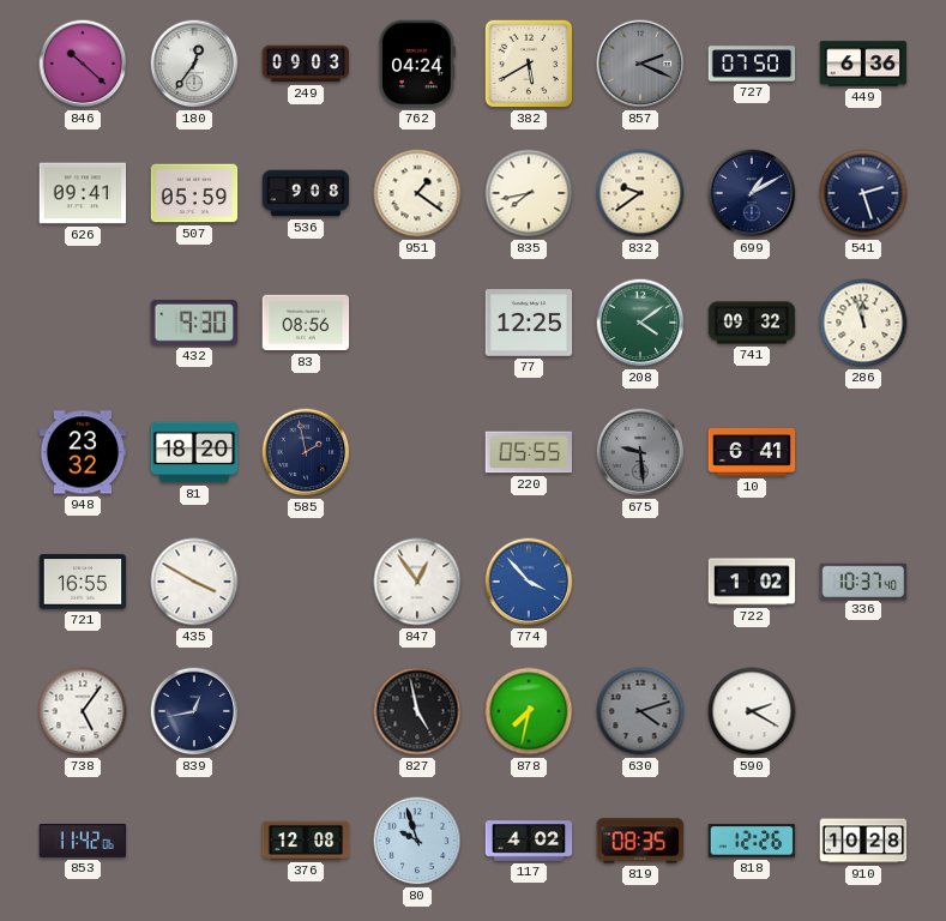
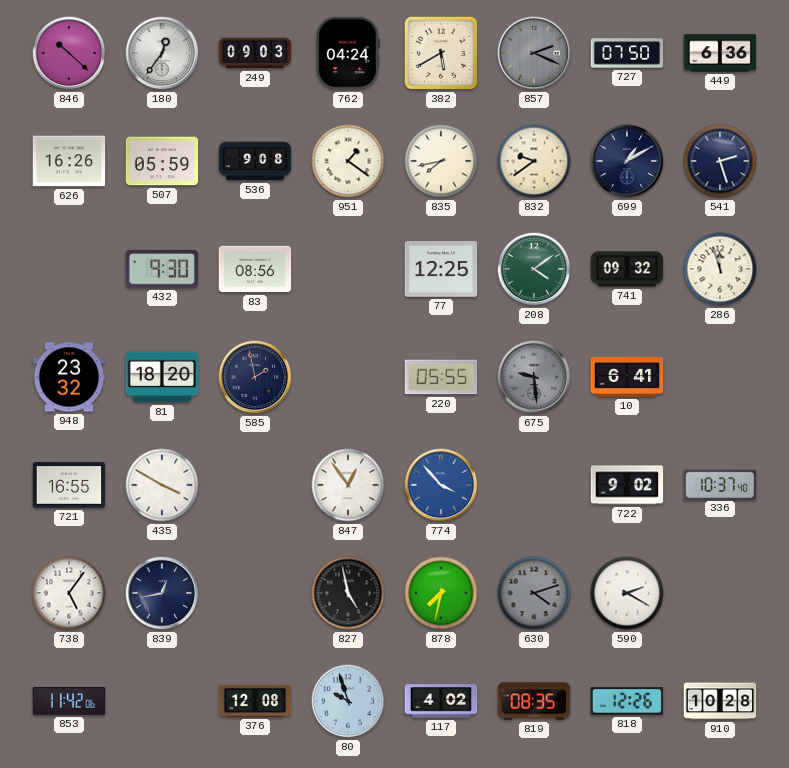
626: 09:41 -> 16:26
722: 1:02 -> 9:02
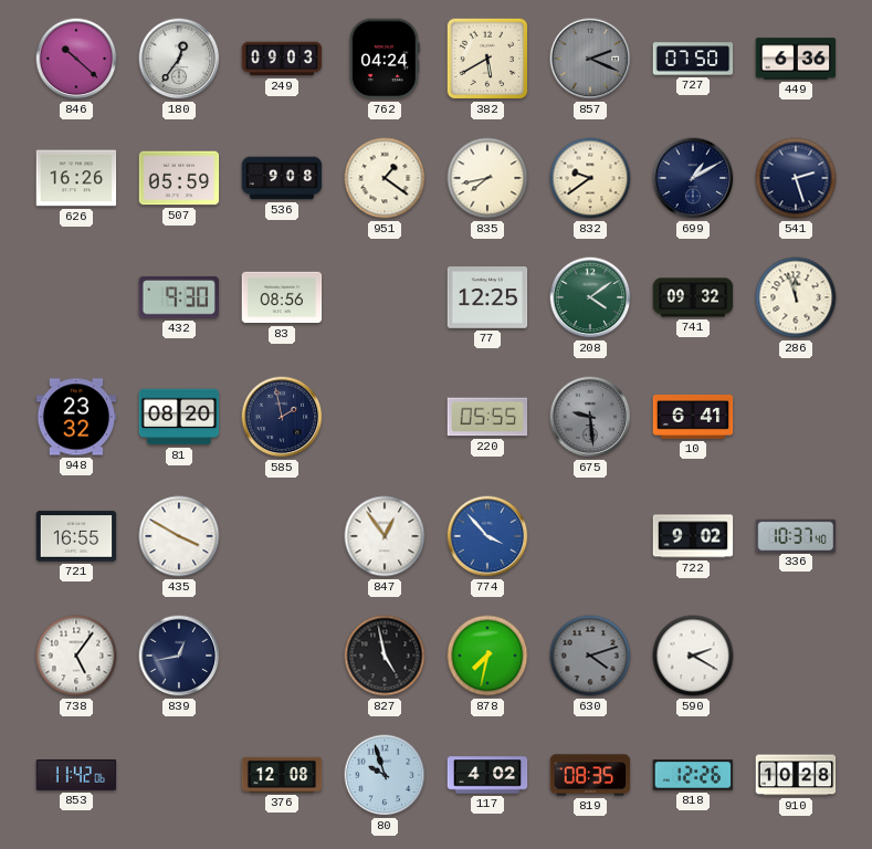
81: 18:20 -> 08:20
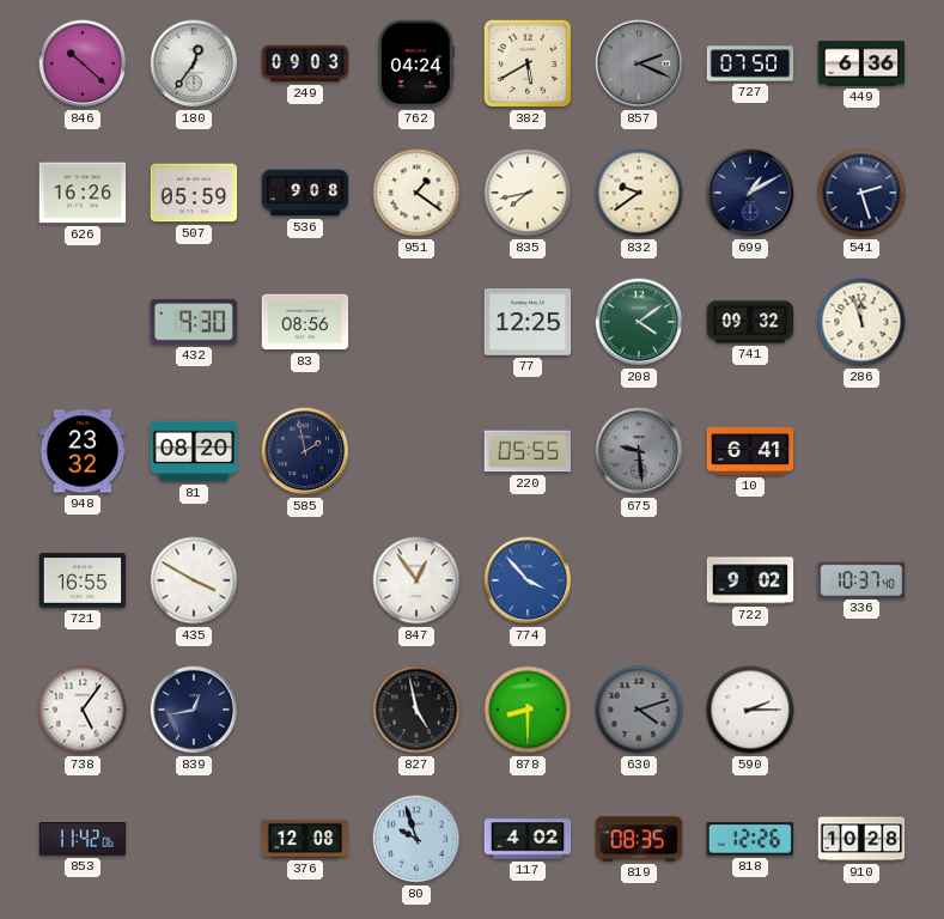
878: 7:32 -> 8:30
590: 2:20 -> 2:15
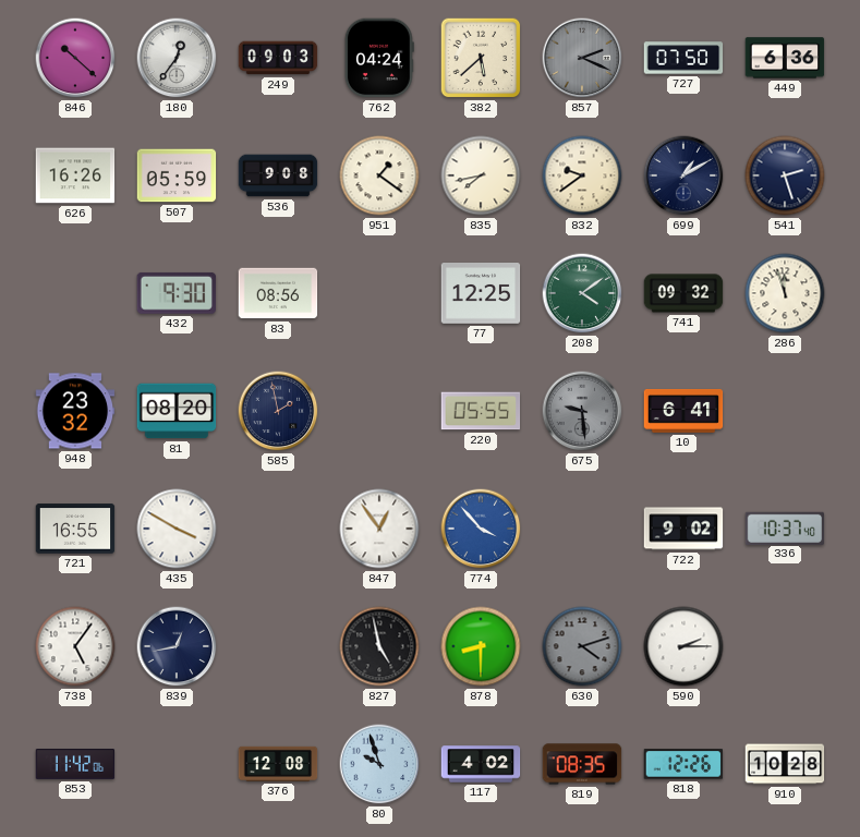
382: 5:40 -> 5:38
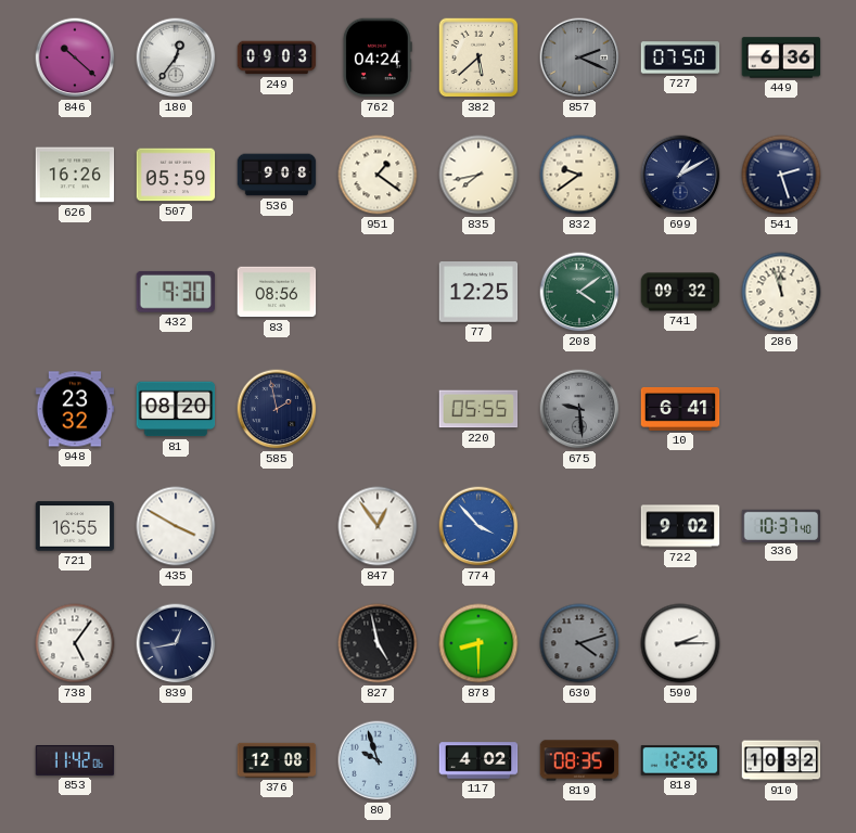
910: 10:28 -> 10:32
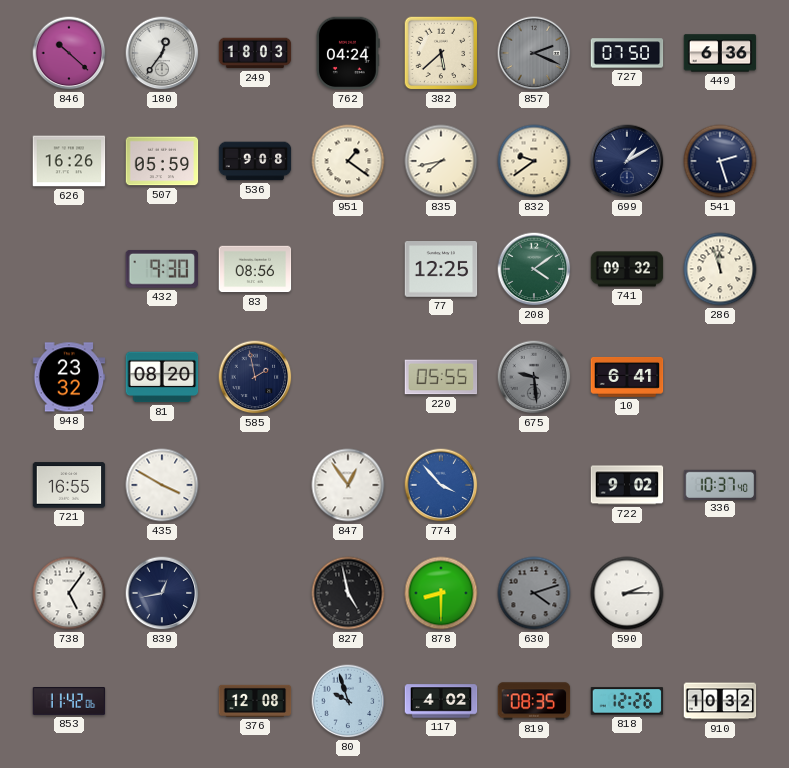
249: 09:03 -> 18:03
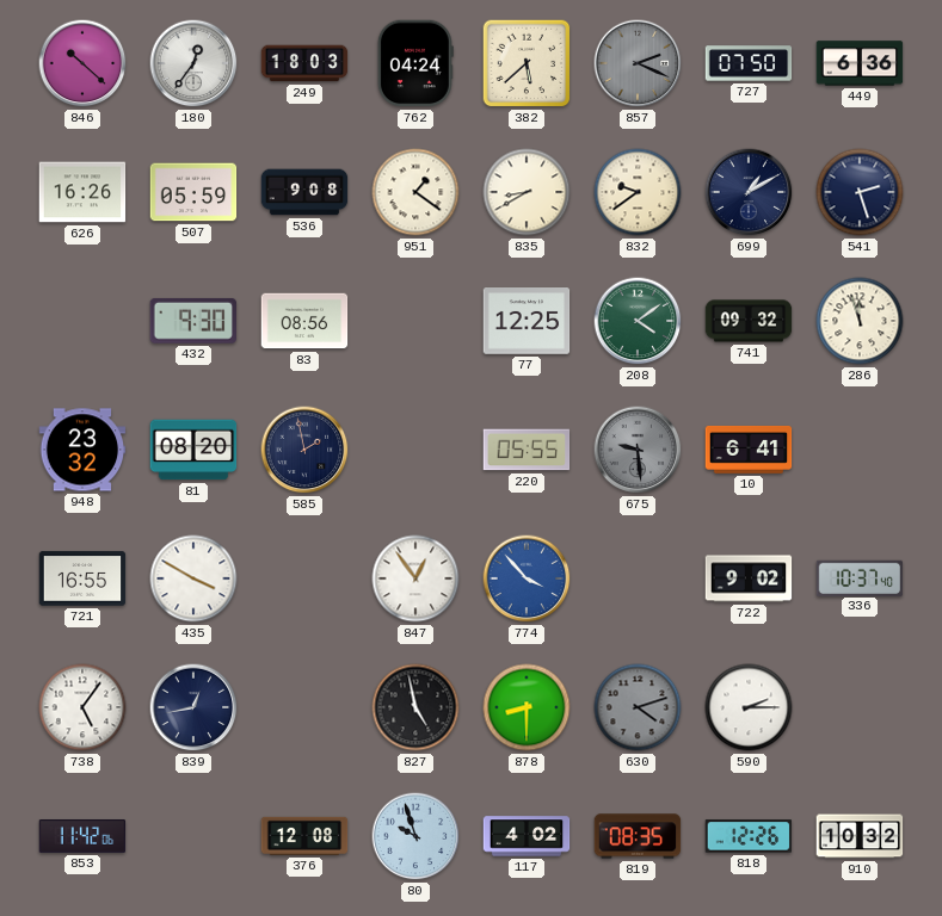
835: 7:43 -> 8:40
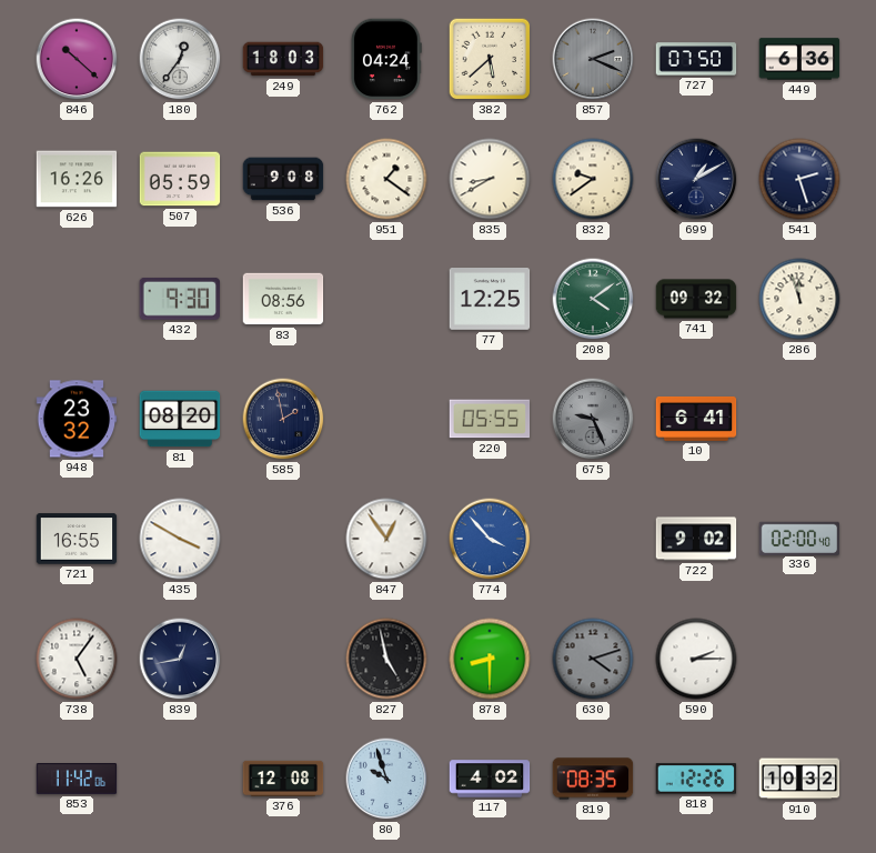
675: 9:29 -> 9:26
336: 10:37 -> 02:00
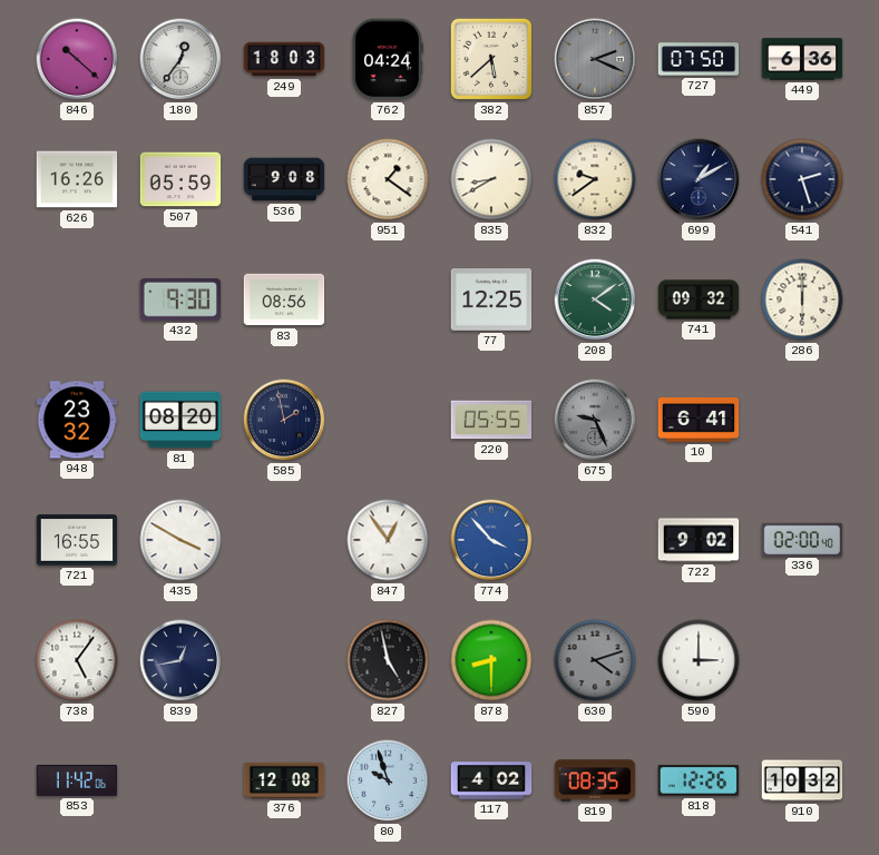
286: 11:57 -> 6:00
590: 2:15 -> 3:00
